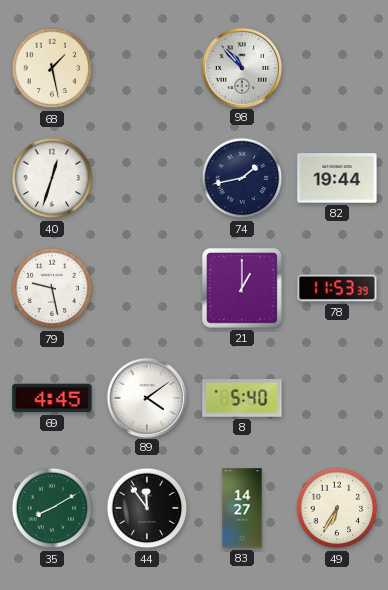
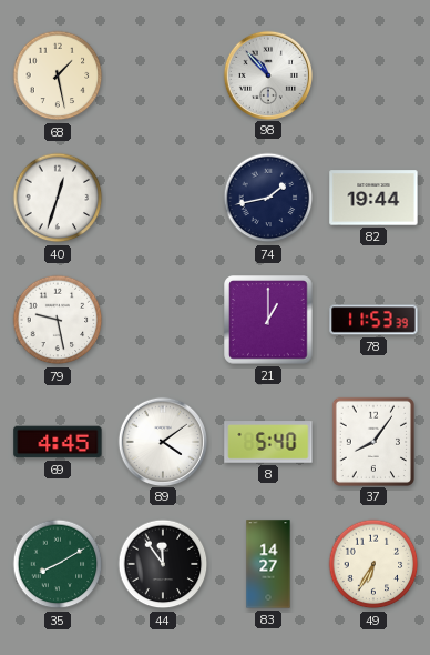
37: none -> 8:06
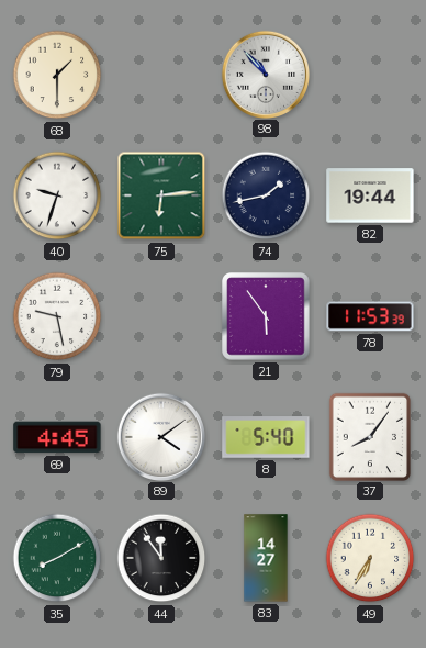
68: 1:28 -> 1:30
40: 12:33 -> 9:33
75: none -> 6:14
21: 1:00 -> 5:54
